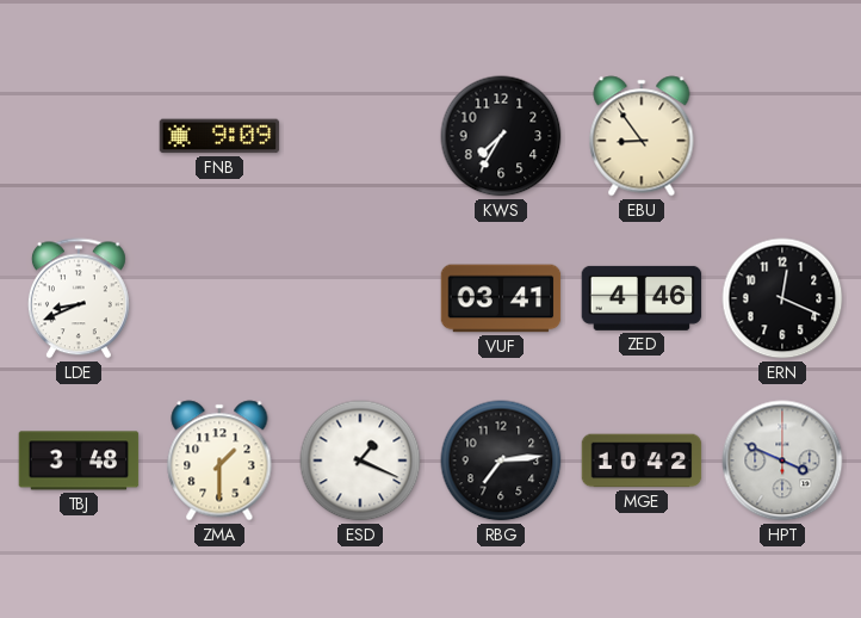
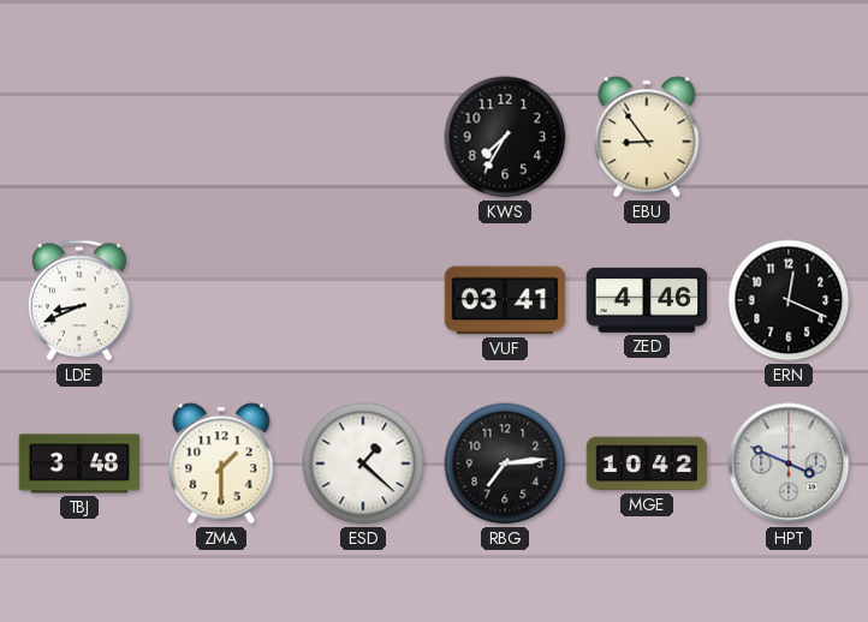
FNB: 9:09 -> none
ESD: 1:19 -> 1:22
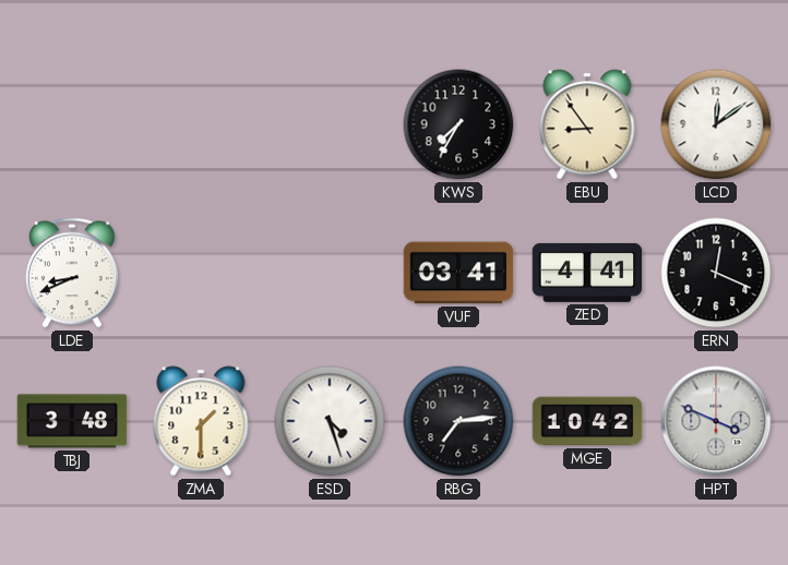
LCD: none -> 12:09
ZED: 4:46 -> 4:41
ESD: 1:22 -> 4:27
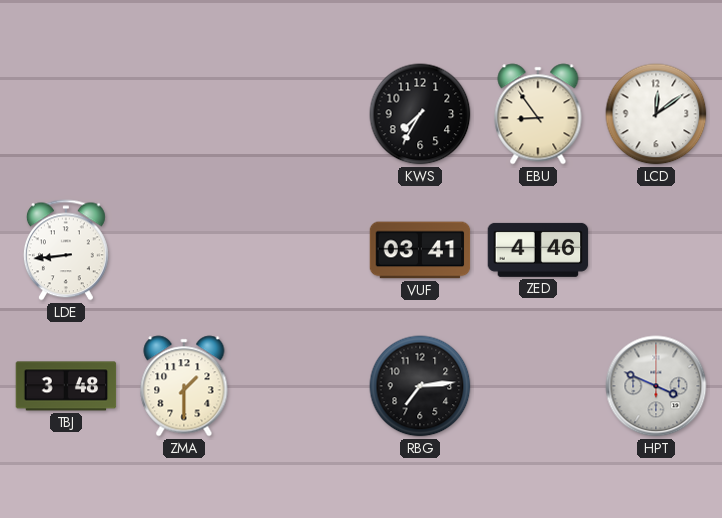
LDE: 8:41 -> 8:44
ZED: 4:41 -> 4:46
ERN: 12:19 -> none
ESD: 4:27 -> none
MGE: 10:42 -> none
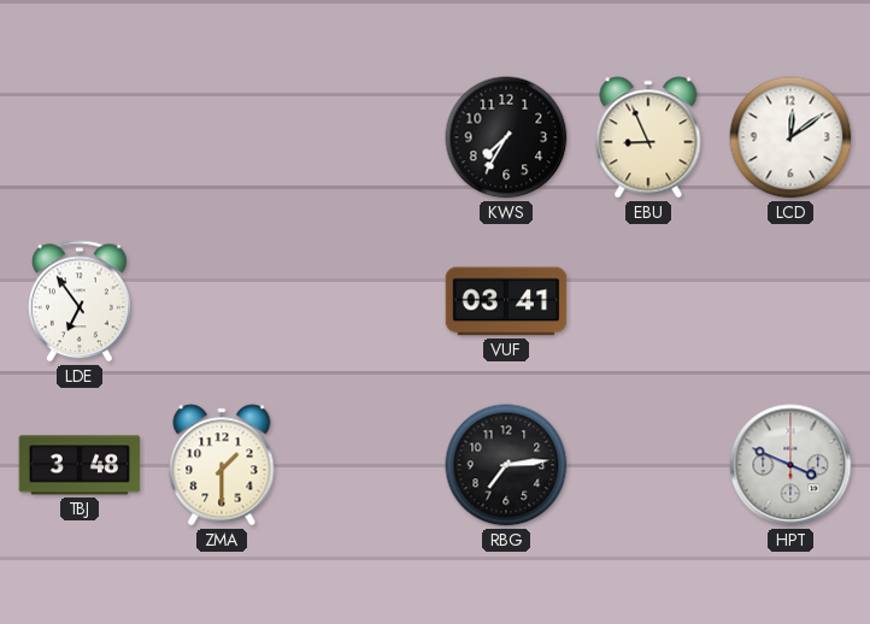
EBU: 8:54 -> 8:56
LDE: 8:44 -> 6:54
ZED: 4:46 -> none
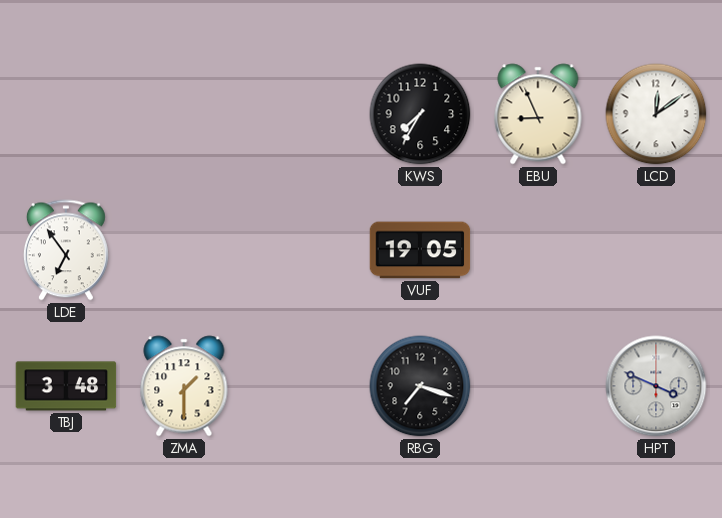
VUF: 03:41 -> 19:05
RBG: 7:14 -> 7:18
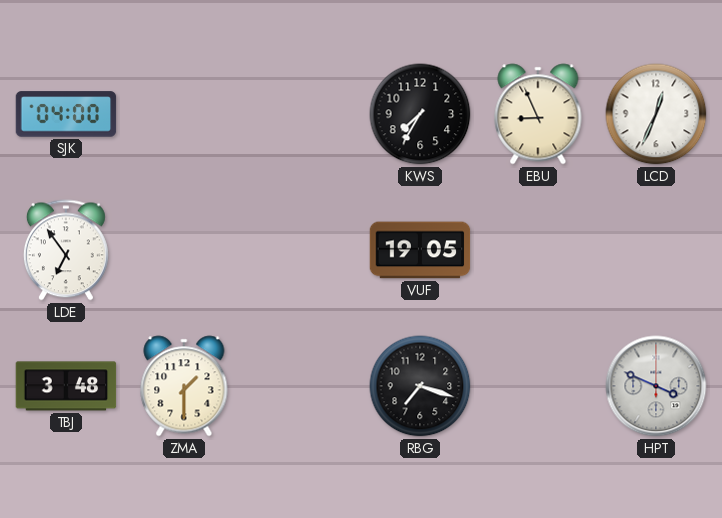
SJK: none -> 04:00
LCD: 12:09 -> 12:34
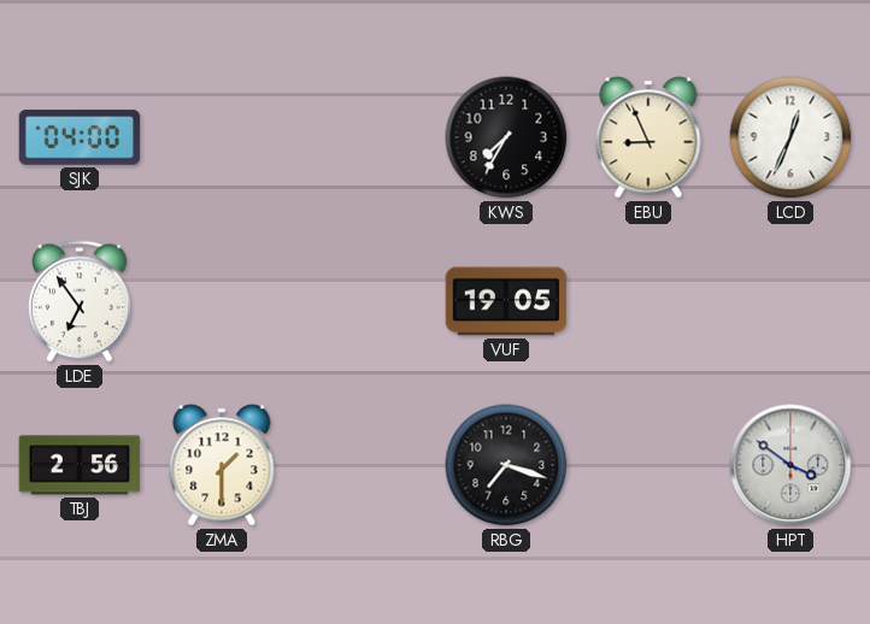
TBJ: 3:48 -> 2:56
HPT: 3:49 -> 3:51
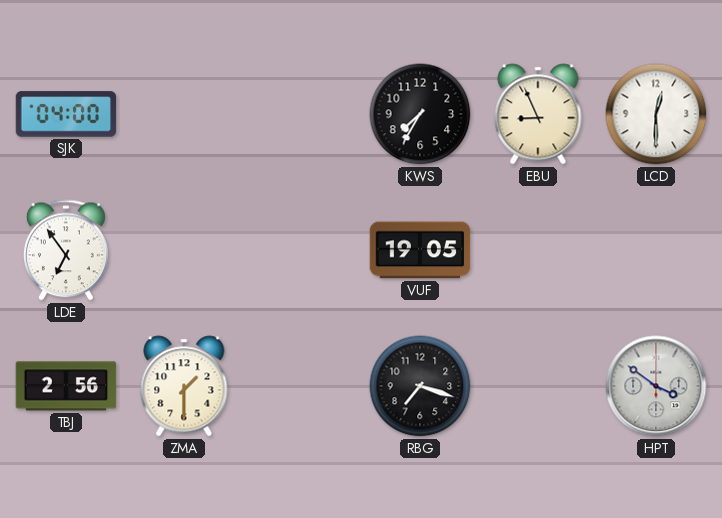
LCD: 12:34 -> 12:30
